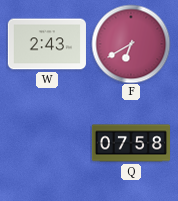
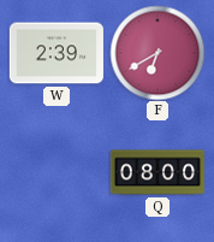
W: 2:43 -> 2:39
Q: 07:58 -> 08:00
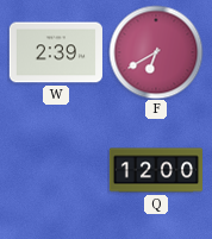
Q: 08:00 -> 12:00
